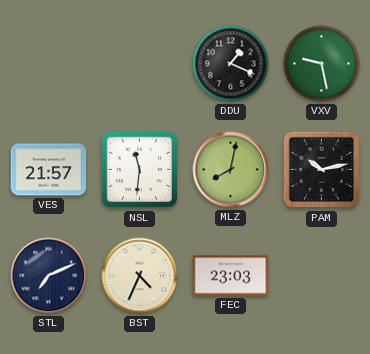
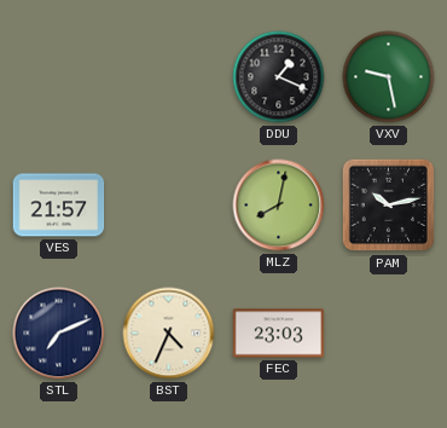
NSL: 11:31 -> none
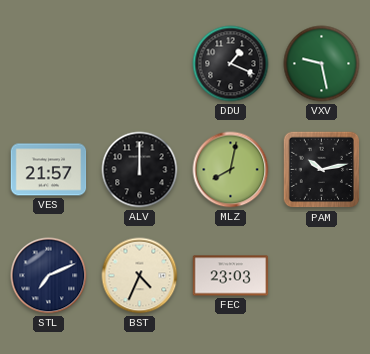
ALV: none -> 12:00
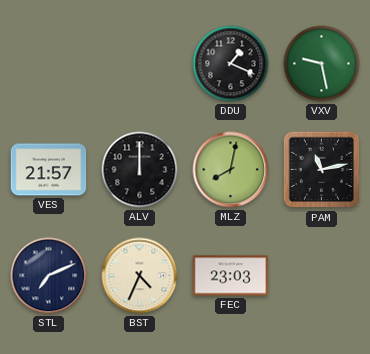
PAM: 10:13 -> 11:13
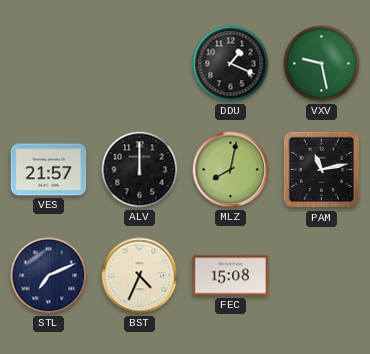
FEC: 23:03 -> 15:08
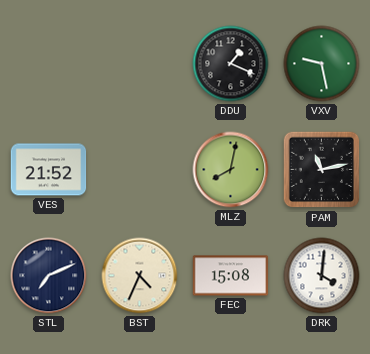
VES: 21:57 -> 21:52
ALV: 12:00 -> none
DRK: none -> 4:01
